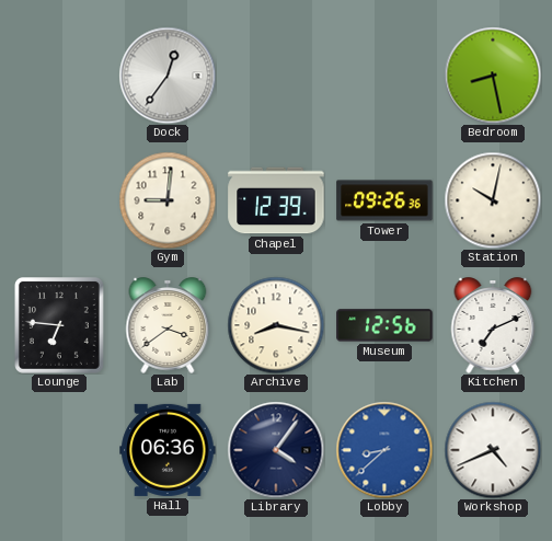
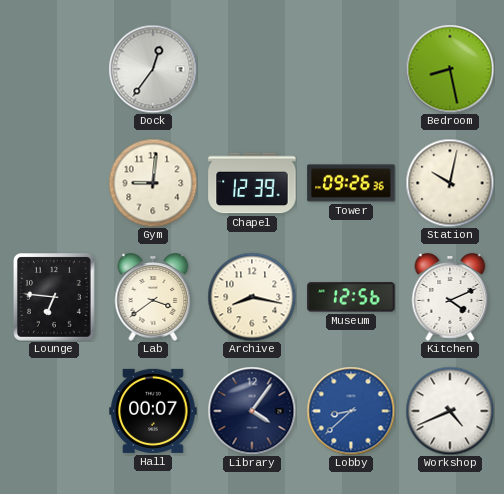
Kitchen: 7:11 -> 4:11
Hall: 06:36 -> 00:07
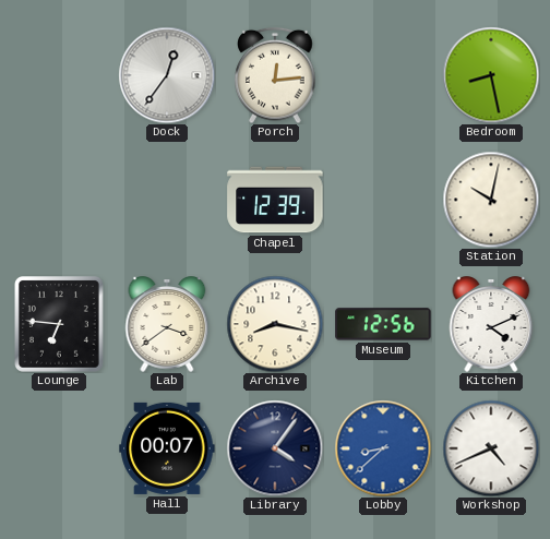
Porch: none -> 12:14
Gym: 9:01 -> none
Tower: 09:26 -> none
